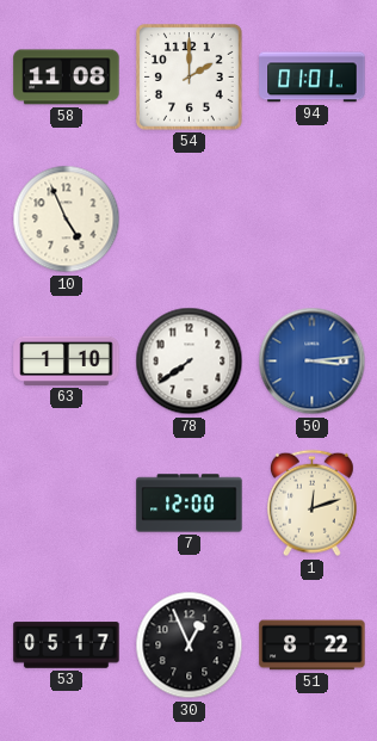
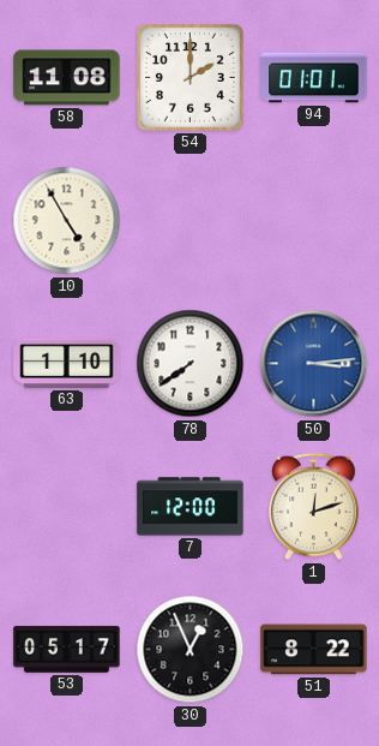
10: 4:56 -> 4:55
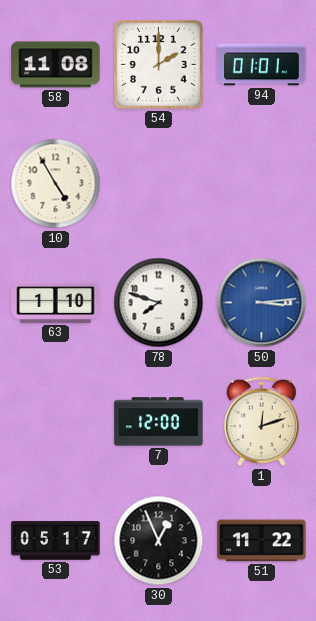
78: 7:39 -> 7:48
51: 8:22 -> 11:22
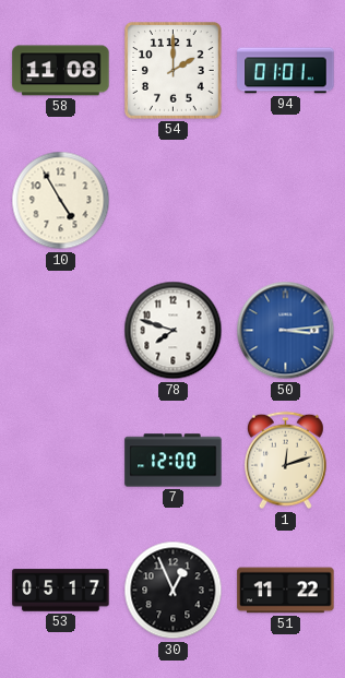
63: 1:10 -> none
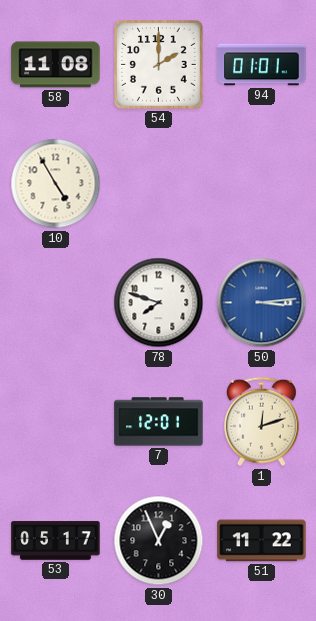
7: 12:00 -> 12:01
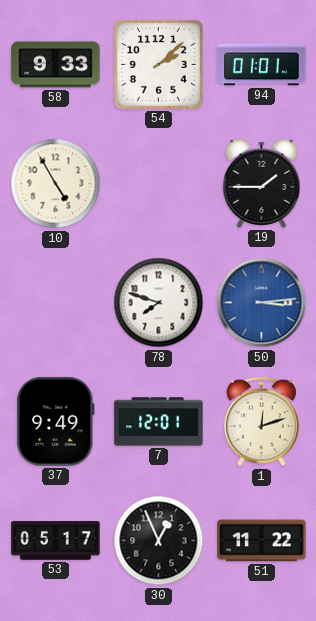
58: 11:08 -> 9:33
54: 2:00 -> 2:08
19: none -> 1:45
37: none -> 9:49
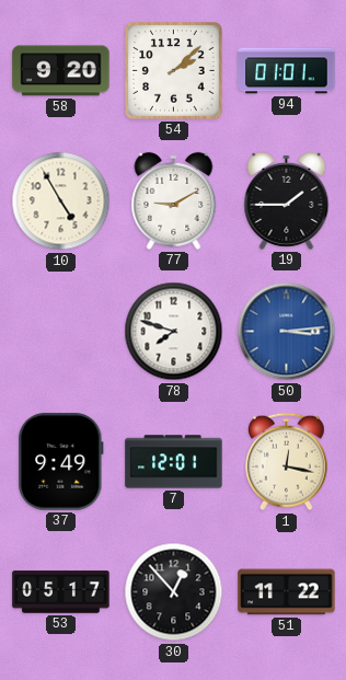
58: 9:33 -> 9:20
77: none -> 9:10
1: 12:12 -> 12:17
30: 12:56 -> 12:53
